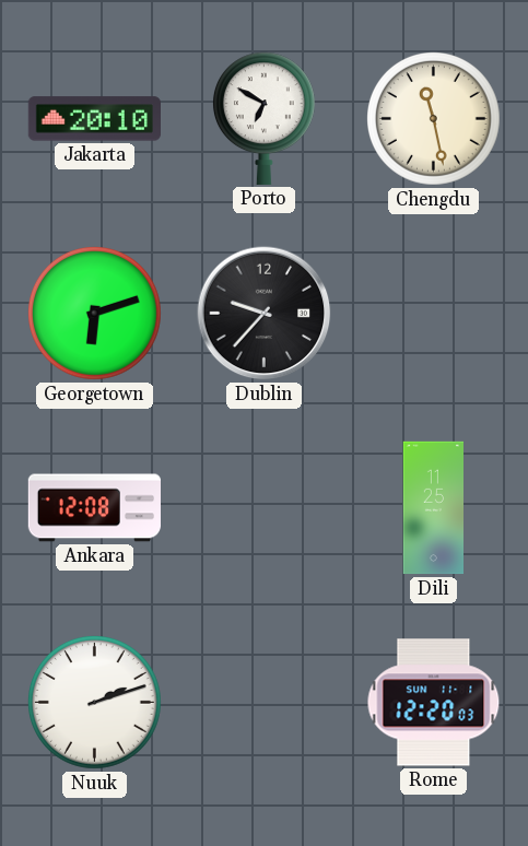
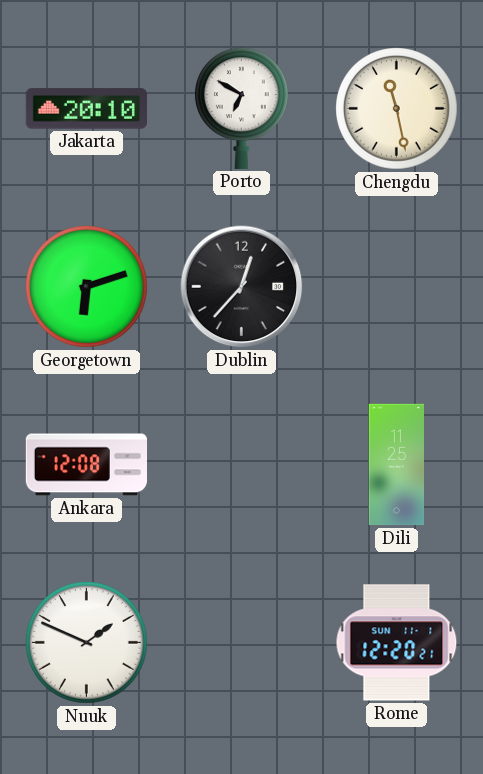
Dublin: 9:37 -> 12:37
Nuuk: 2:12 -> 1:49
Rome: 12:20:03 -> 12:20:21
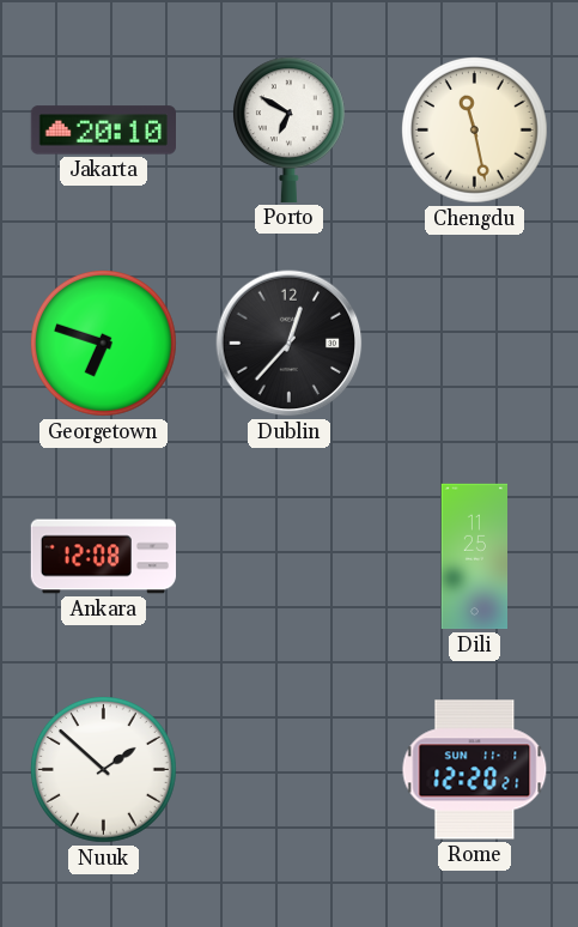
Georgetown: 6:12 -> 6:48
Nuuk: 1:49 -> 1:52
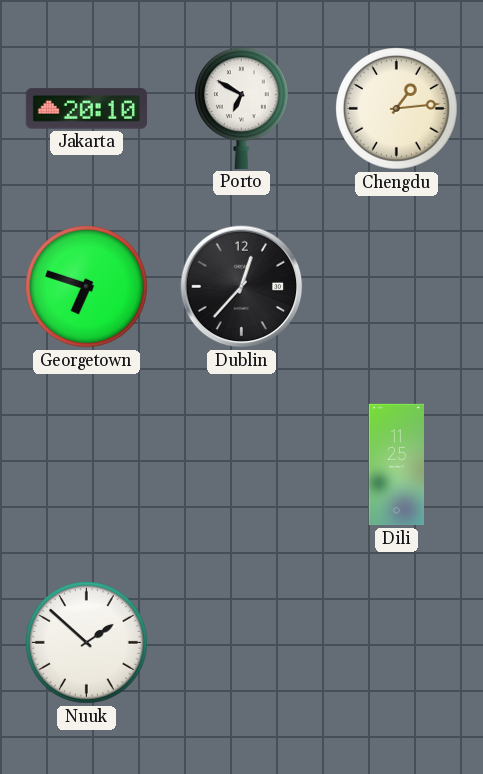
Chengdu: 11:28 -> 1:14
Ankara: 12:08 -> none
Rome: 12:20 -> none
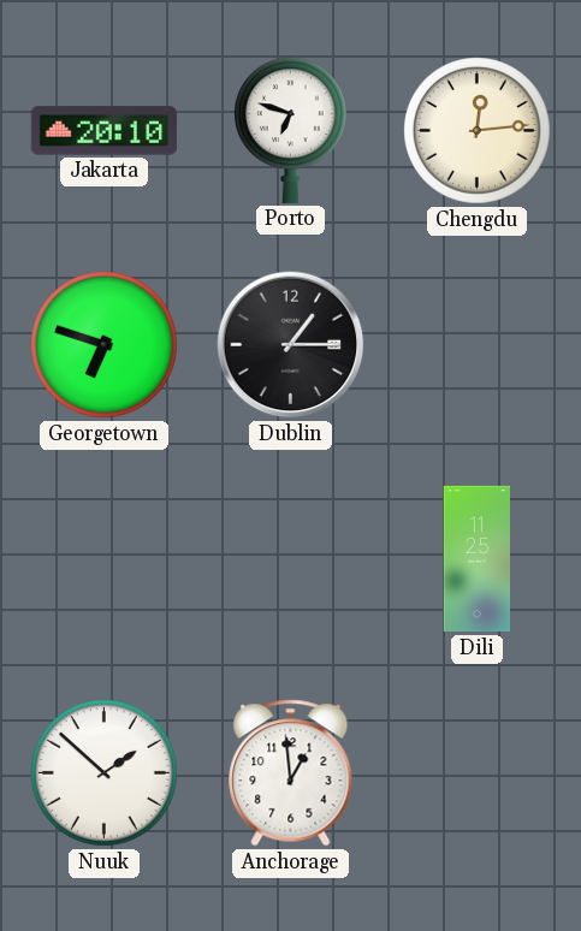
Porto: 6:50 -> 6:48
Chengdu: 1:14 -> 12:14
Dublin: 12:37 -> 1:15
Anchorage: none -> 12:59
